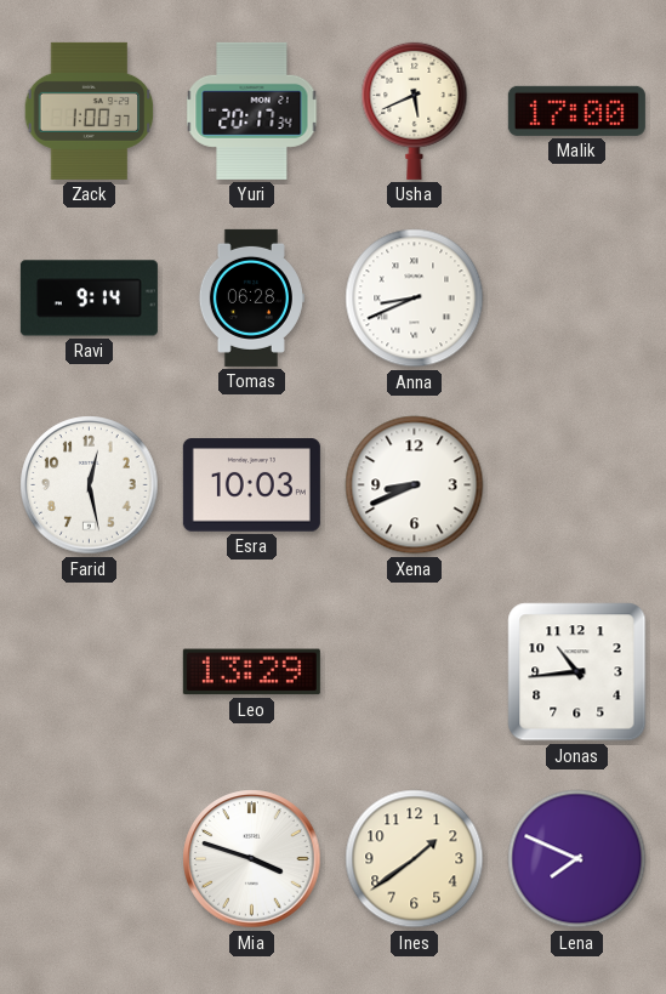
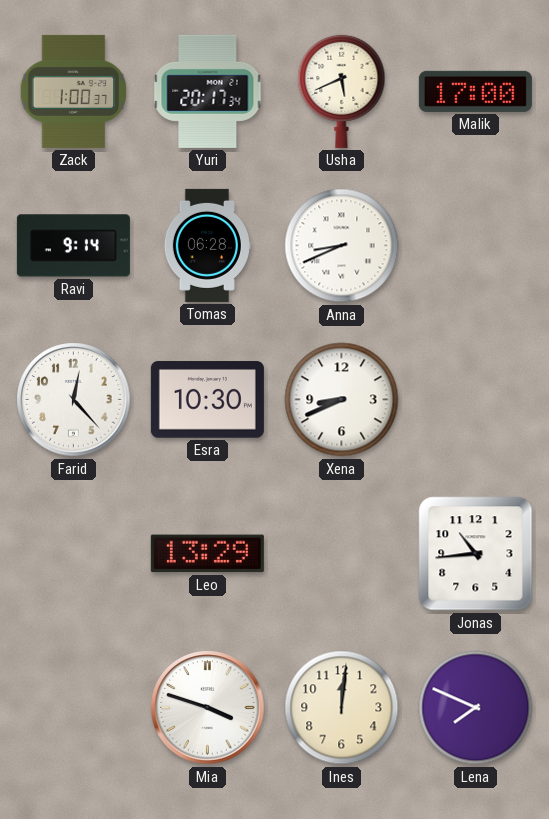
Farid: 12:28 -> 12:23
Esra: 10:03 -> 10:30
Ines: 1:39 -> 12:01
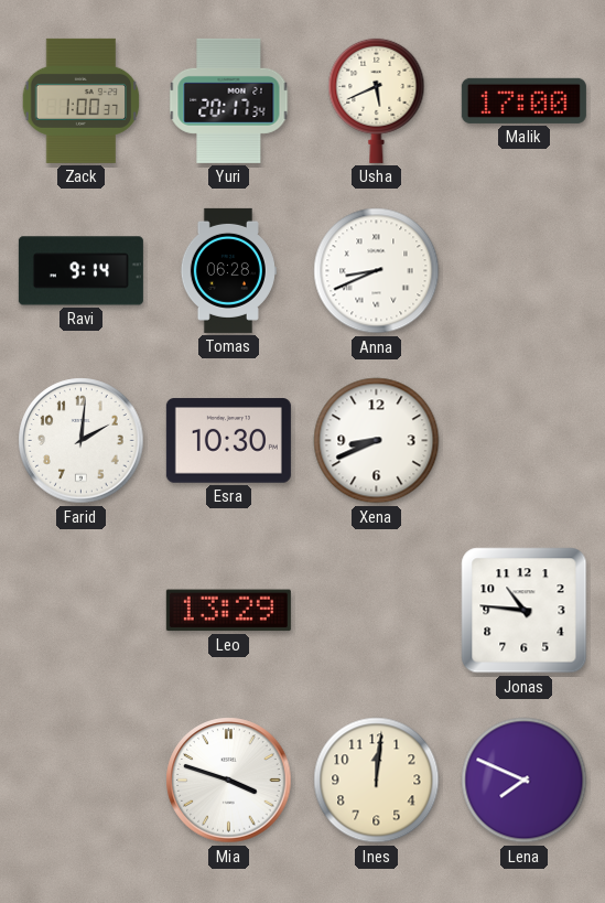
Farid: 12:23 -> 2:01
Jonas: 10:44 -> 10:46
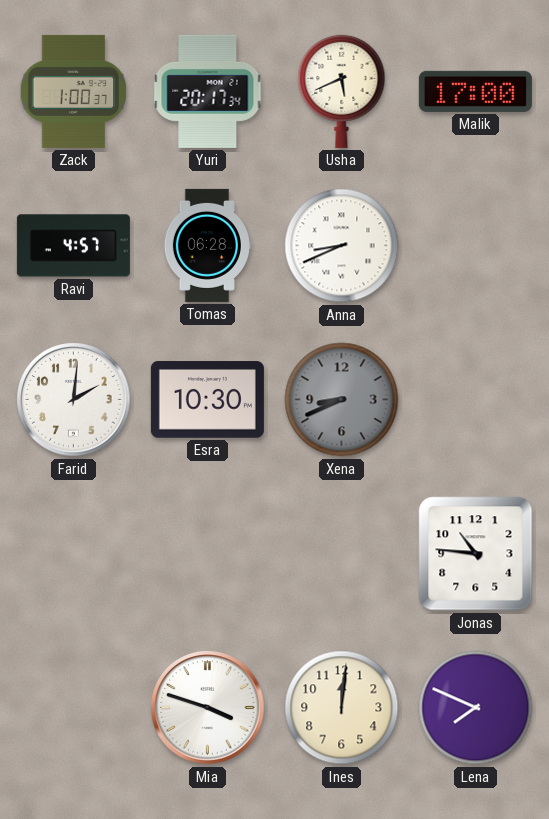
Ravi: 9:14 -> 4:57
Xena dial: white -> grey
Leo: 13:29 -> none
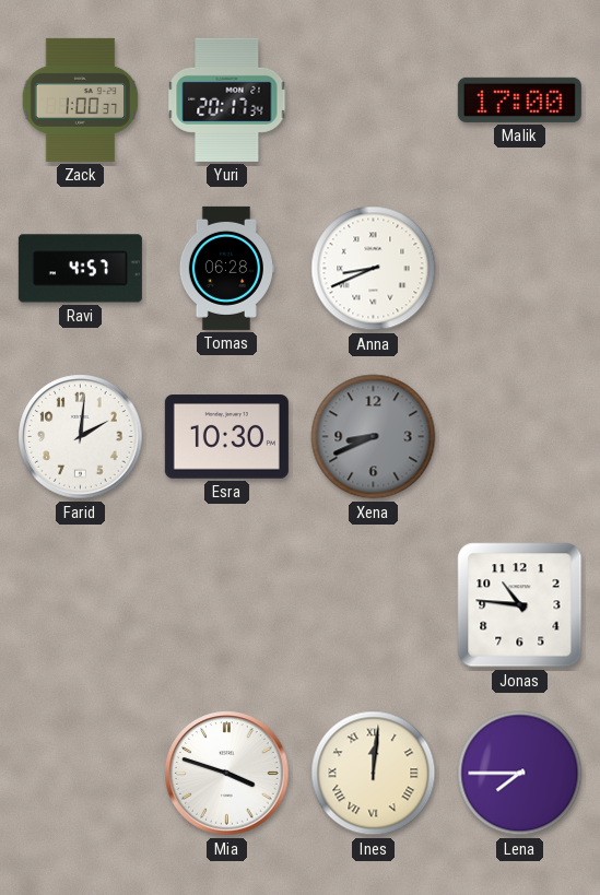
Usha: 5:41 -> none
Ines numerals: Arabic -> Roman
Lena: 7:49 -> 7:45
